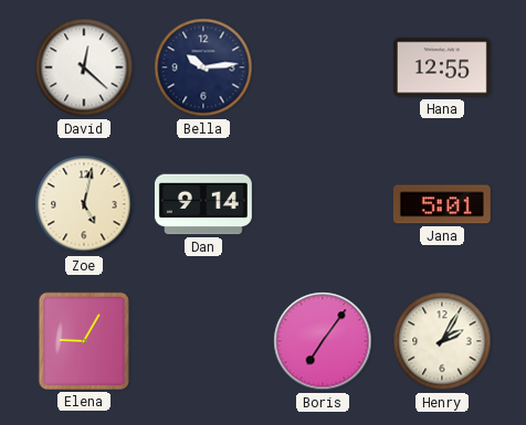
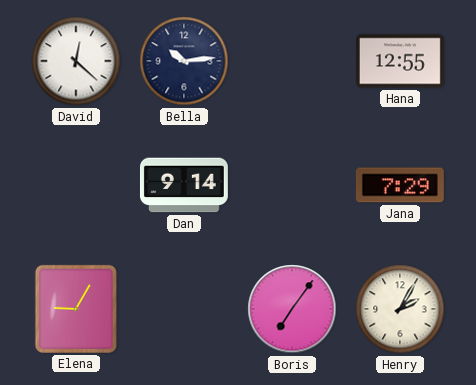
Zoe: 5:02 -> none
Jana: 5:01 -> 7:29
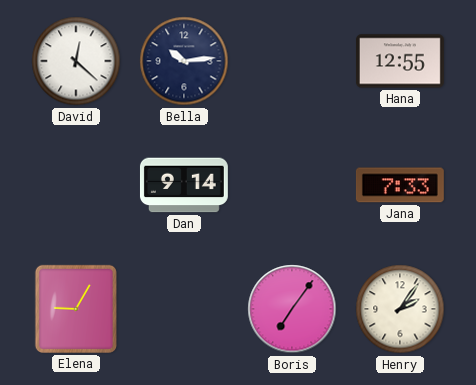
Jana: 7:29 -> 7:33
Henry: 2:05 -> 2:06
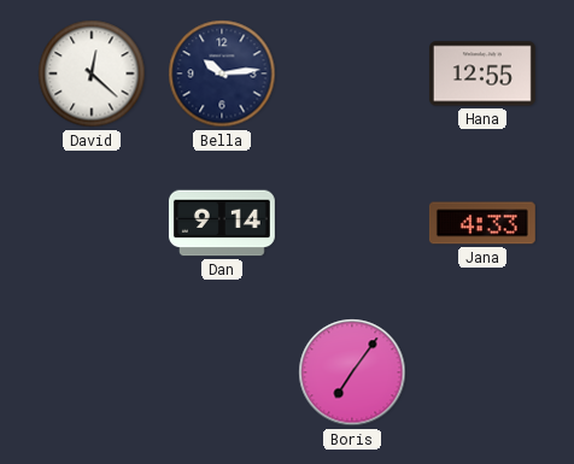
Jana: 7:33 -> 4:33
Elena: 9:05 -> none
Henry: 2:06 -> none
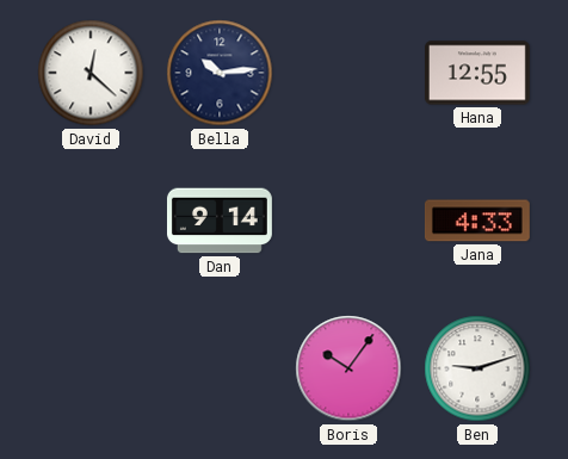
Boris: 7:06 -> 10:06
Ben: none -> 9:12
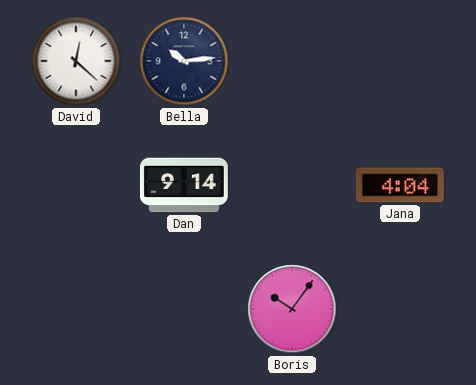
Hana: 12:55 -> none
Jana: 4:33 -> 4:04
Ben: 9:12 -> none
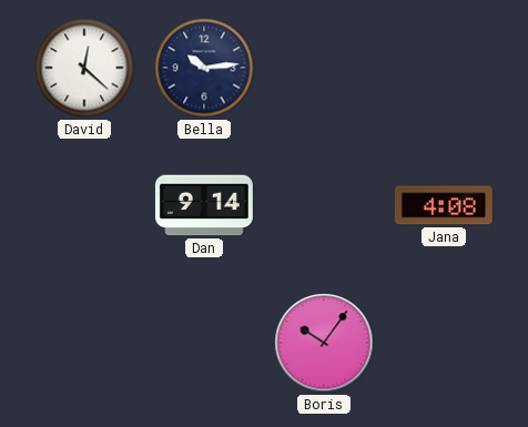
Jana: 4:04 -> 4:08
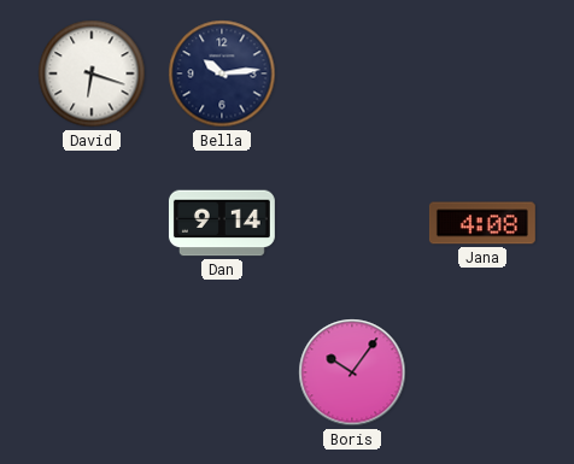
David: 12:22 -> 6:18
